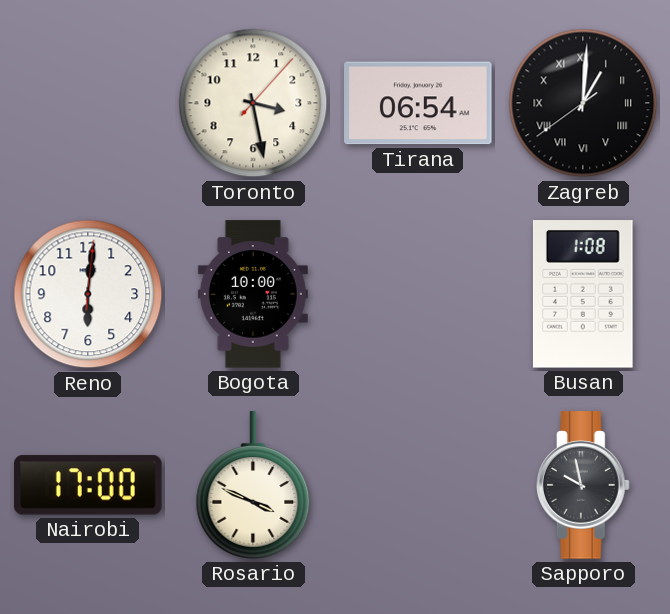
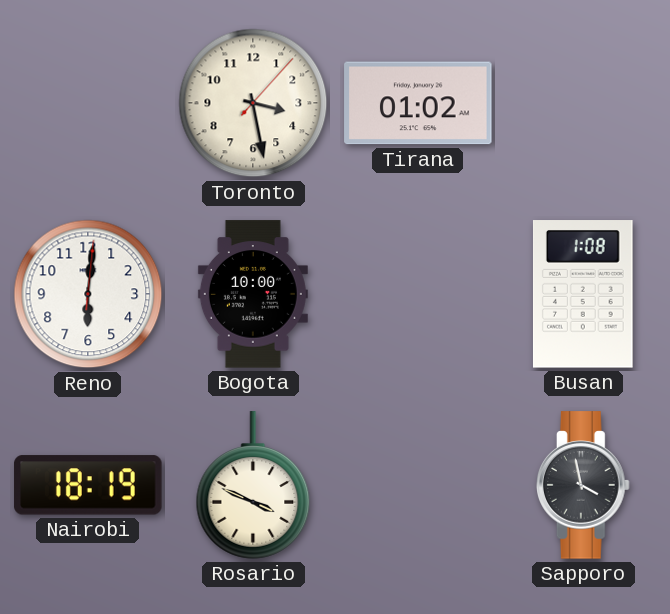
Tirana: 06:54 -> 01:02
Zagreb: 1:00 -> none
Nairobi: 17:00 -> 18:19
Sapporo: 9:58 -> 3:58
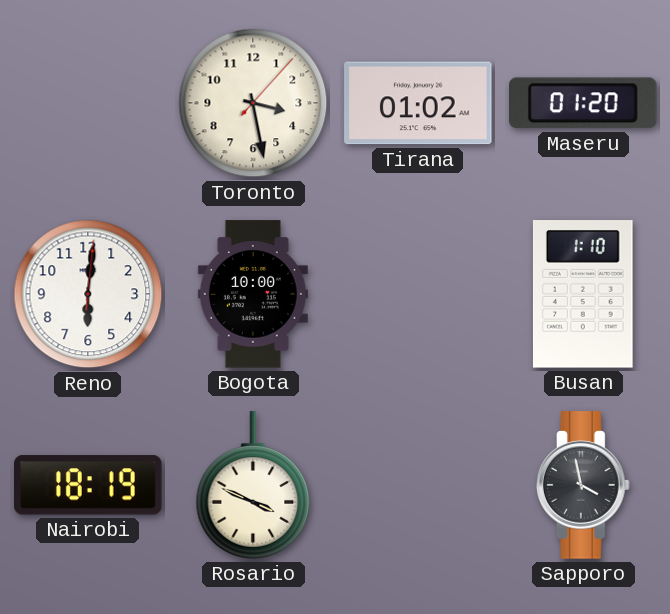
Maseru: none -> 01:20
Busan: 1:08 -> 1:10
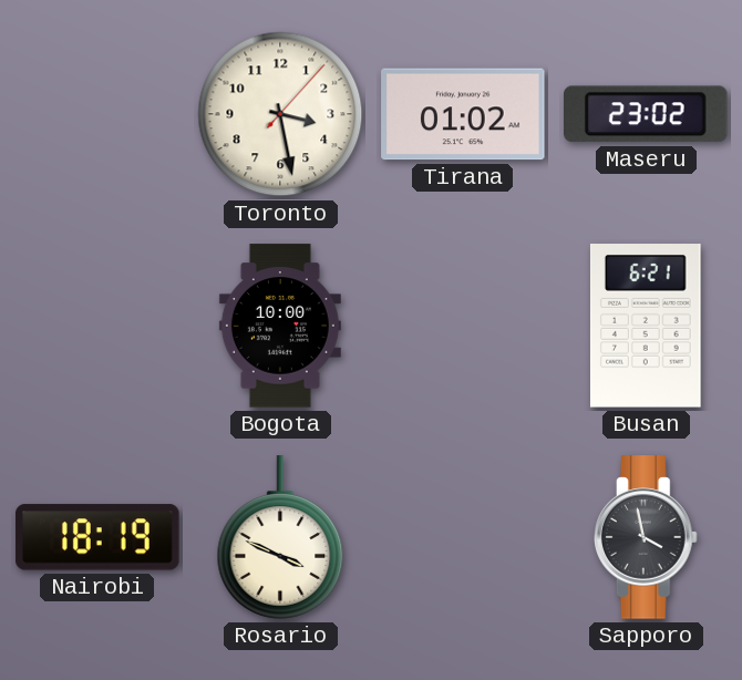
Maseru: 01:20 -> 23:02
Reno: 6:01 -> none
Busan: 1:10 -> 6:21
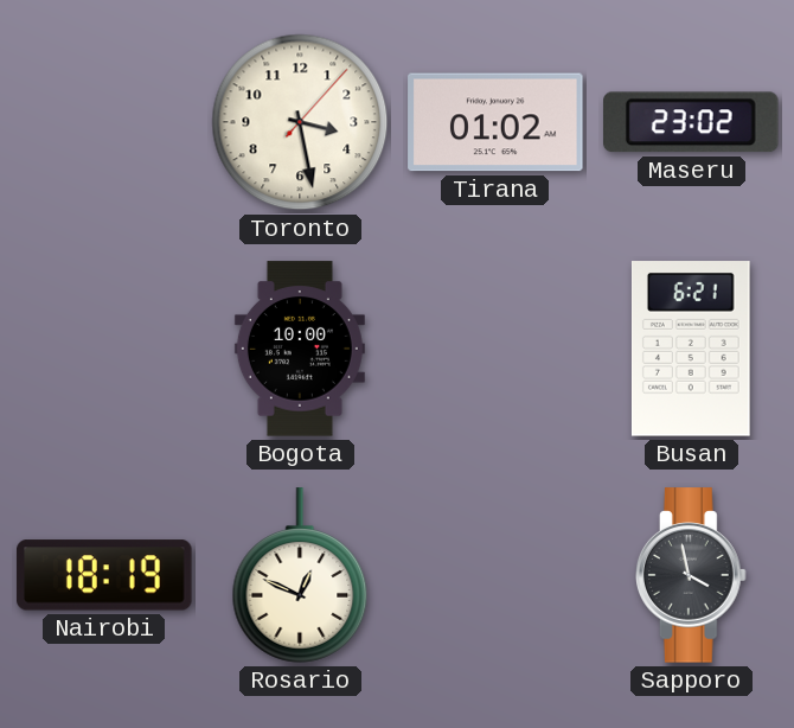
Rosario: 3:49 -> 12:49
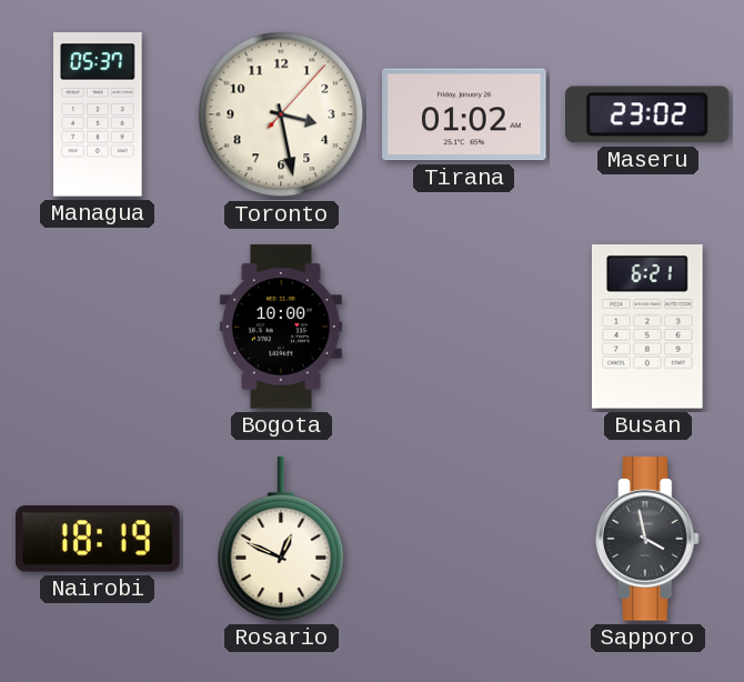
Managua: none -> 05:37
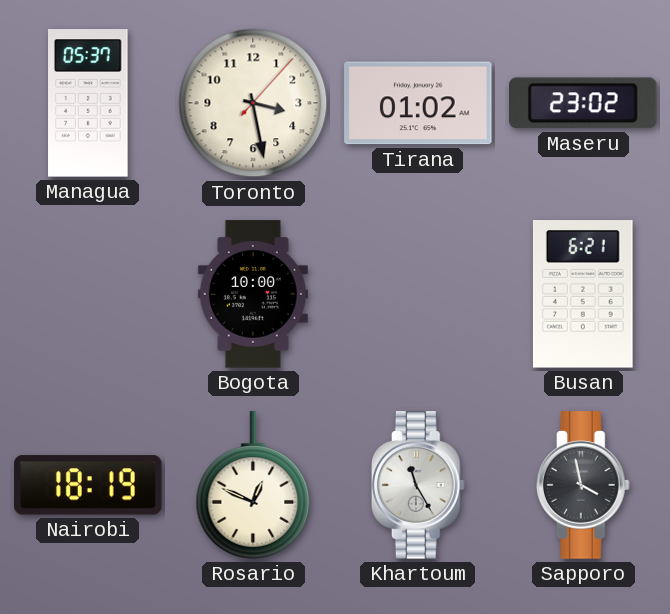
Khartoum: none -> 11:25
